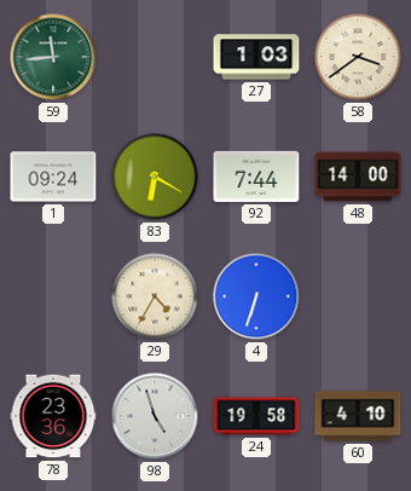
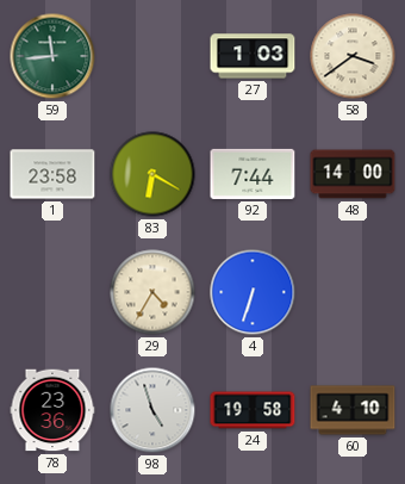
1: 09:24 -> 23:58
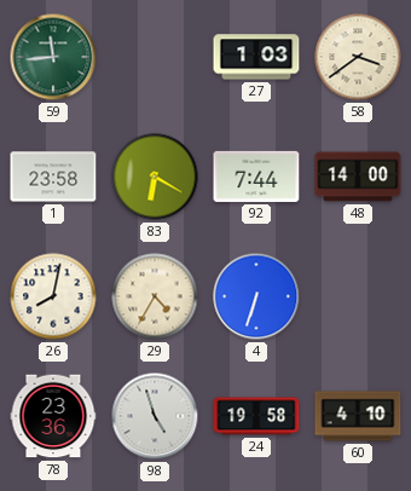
26: none -> 8:02
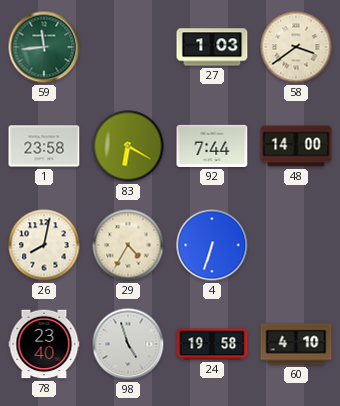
78: 23:36 -> 23:40
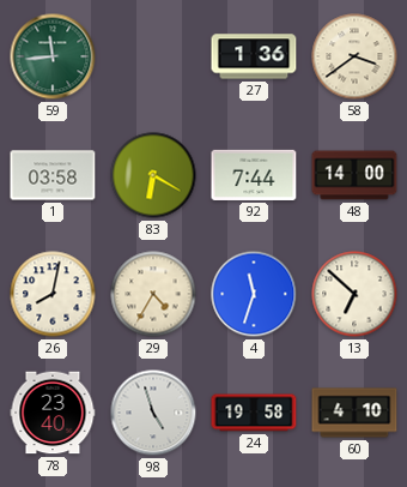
27: 1:03 -> 1:36
1: 23:58 -> 03:58
4: 6:33 -> 11:33
13: none -> 6:52
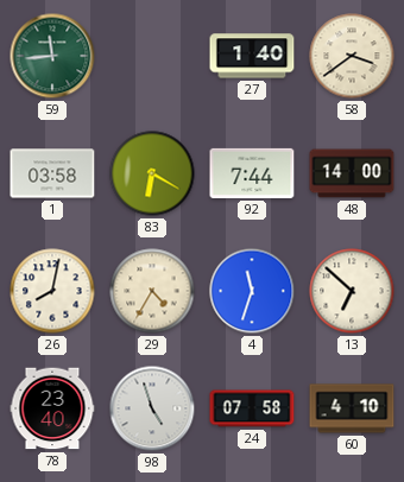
27: 1:36 -> 1:40
24: 19:58 -> 07:58
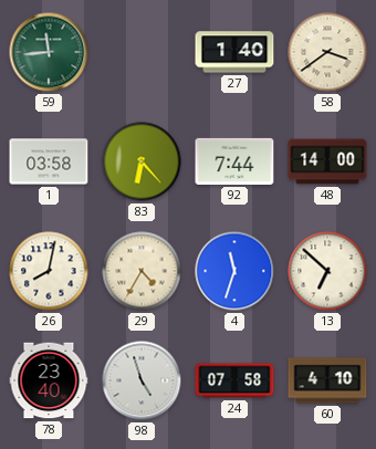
83: 6:20 -> 6:23
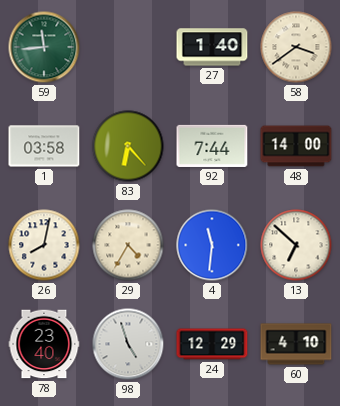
4: 11:33 -> 11:31
24: 07:58 -> 12:29
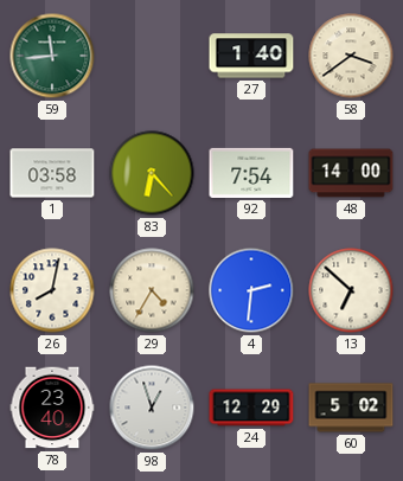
92: 7:44 -> 7:54
4: 11:31 -> 2:31
98: 4:57 -> 12:57
60: 4:10 -> 5:02
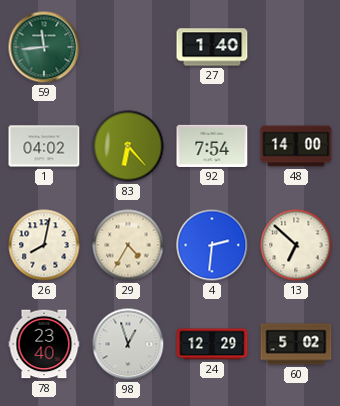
58: 3:39 -> none
1: 03:58 -> 04:02
